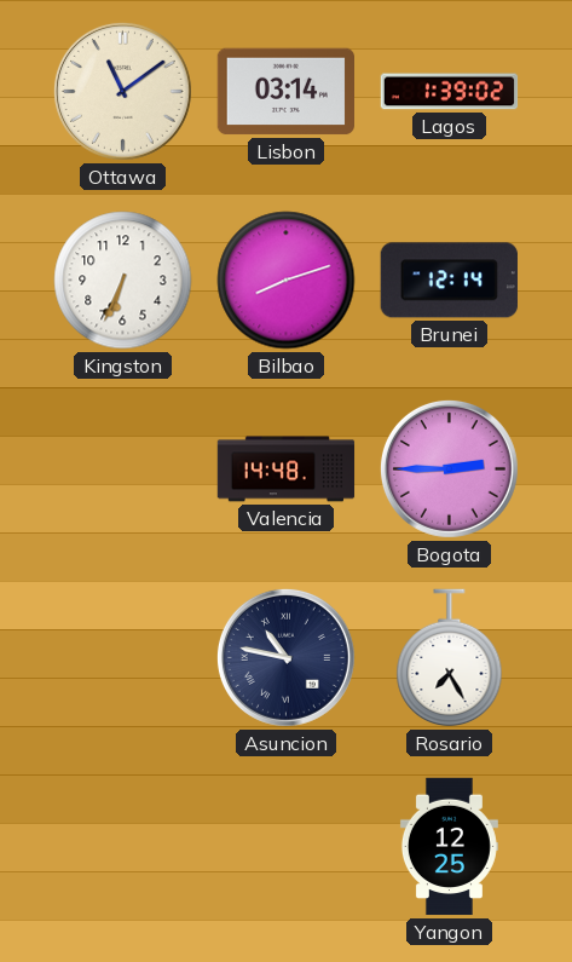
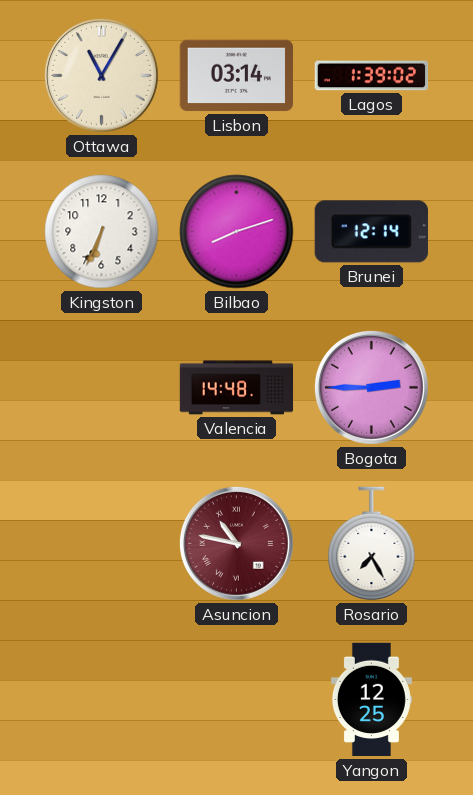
Ottawa: 11:09 -> 11:05
Asuncion dial: navy -> burgundy
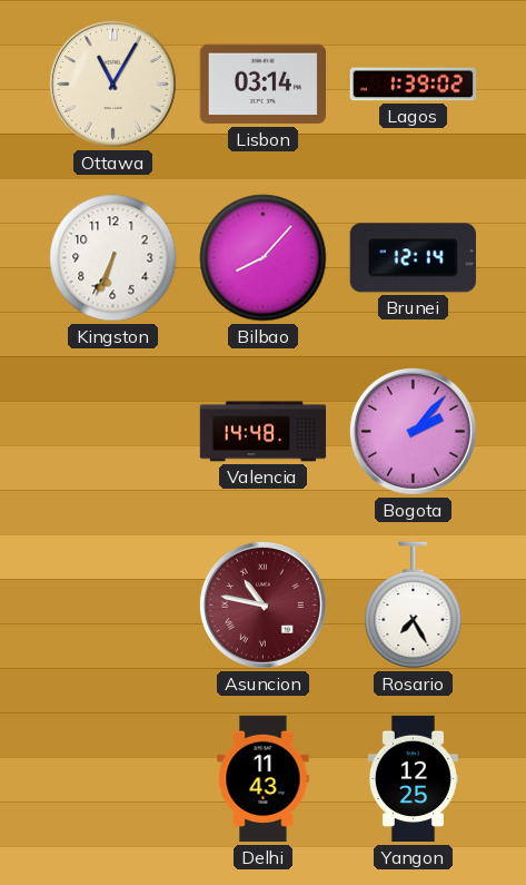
Bilbao: 8:12 -> 8:07
Bogota: 2:45 -> 2:07
Delhi: none -> 11:43
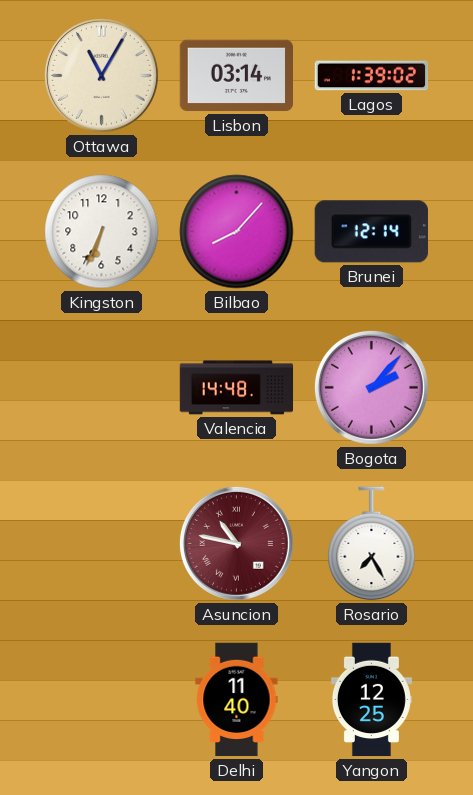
Delhi: 11:43 -> 11:40
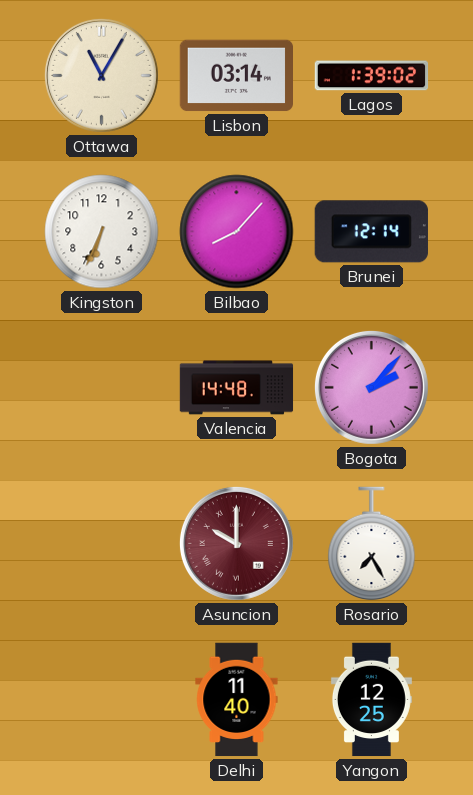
Asuncion: 10:47 -> 10:00
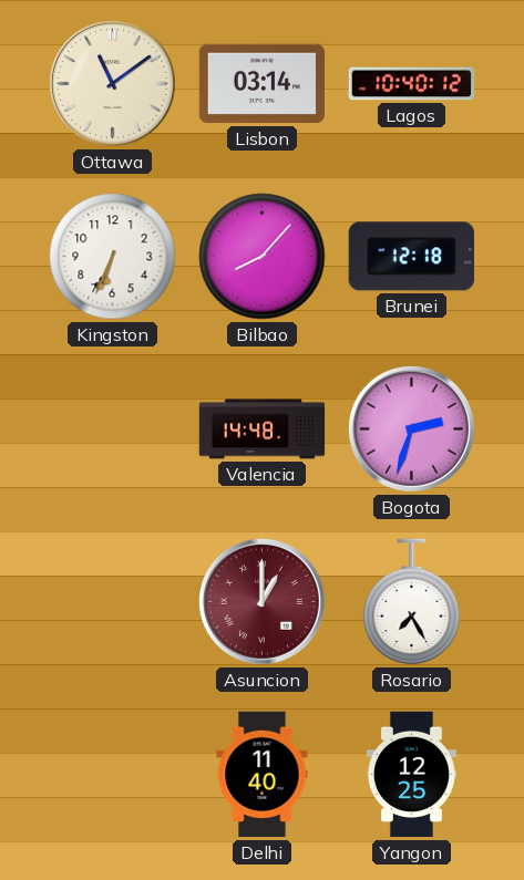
Ottawa: 11:05 -> 11:09
Lagos: 1:39 -> 10:40
Brunei: 12:14 -> 12:18
Bogota: 2:07 -> 2:33
Asuncion: 10:00 -> 1:00
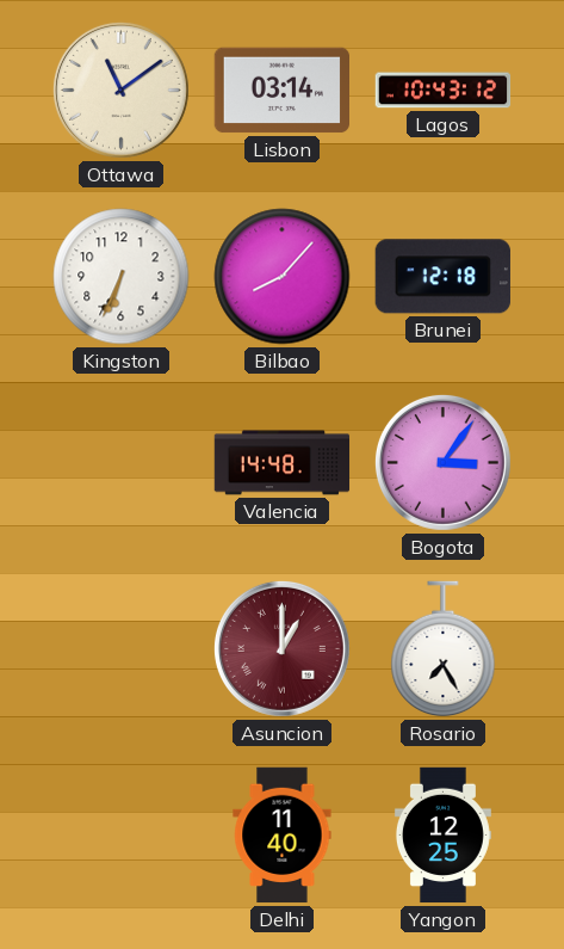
Lagos: 10:40 -> 10:43
Bogota: 2:33 -> 3:06
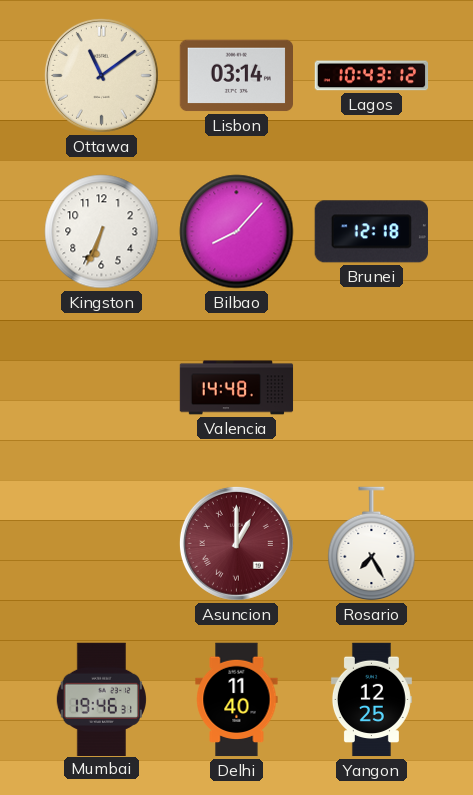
Bogota: 3:06 -> none
Mumbai: none -> 19:46
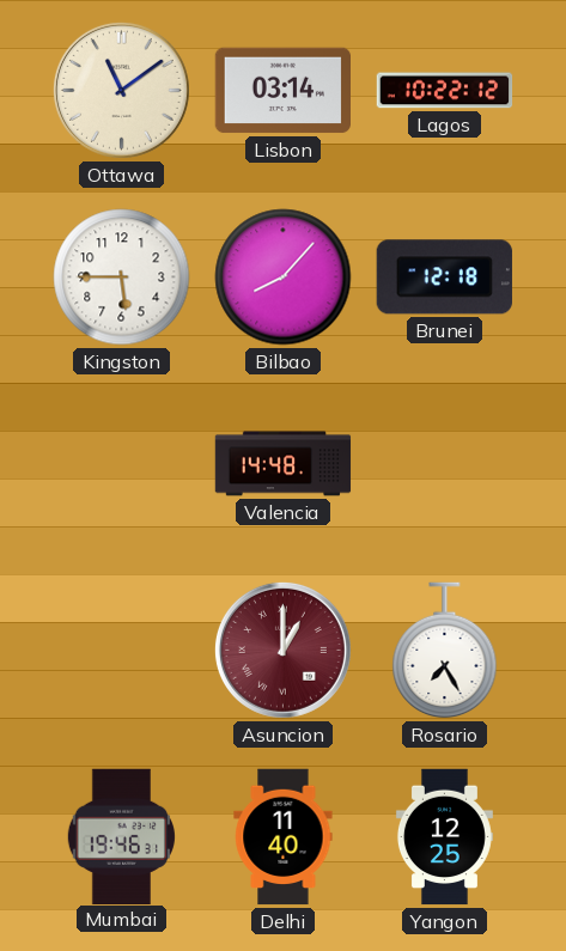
Lagos: 10:43 -> 10:22
Kingston: 6:34 -> 5:45
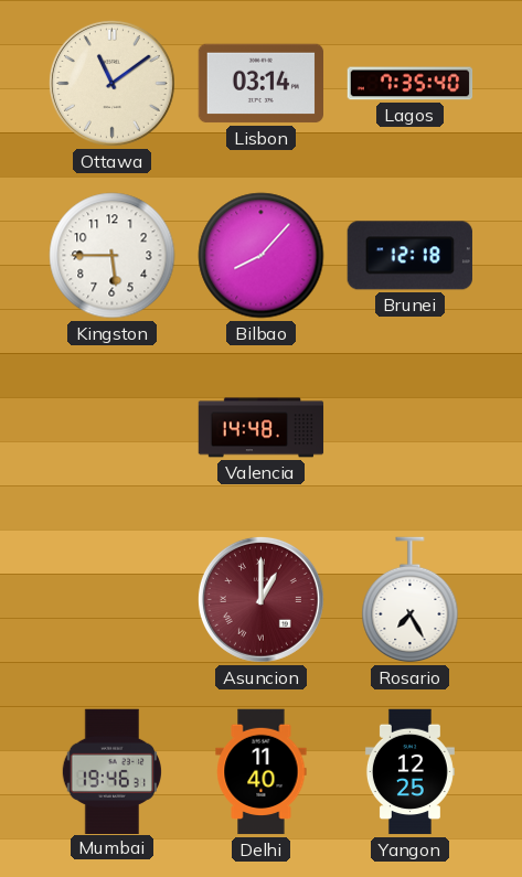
Lagos: 10:22 -> 7:35
